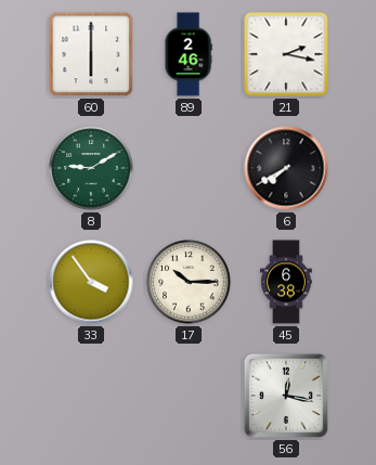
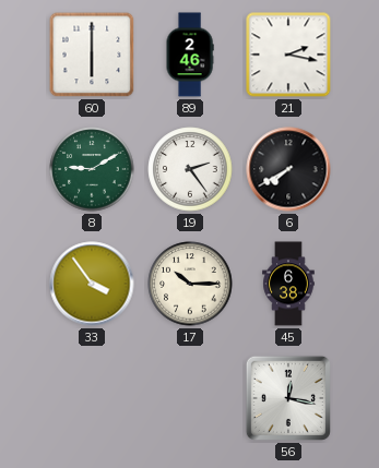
19: none -> 2:24
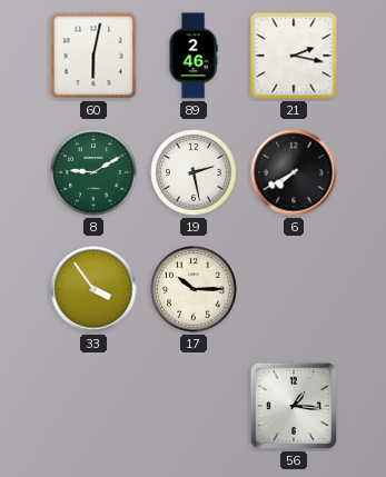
60: 6:00 -> 6:02
19: 2:24 -> 2:28
45: 6:38 -> none
56: 12:17 -> 1:16
